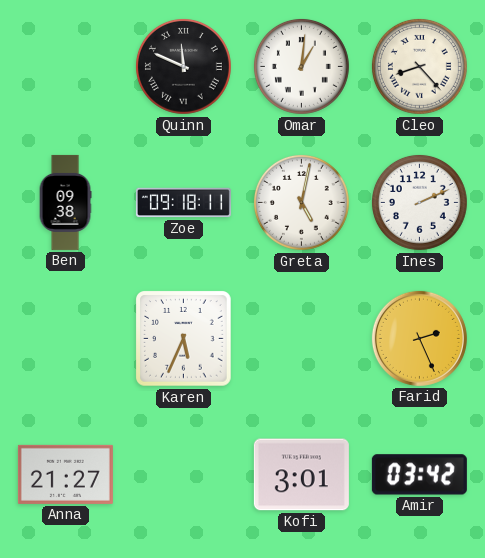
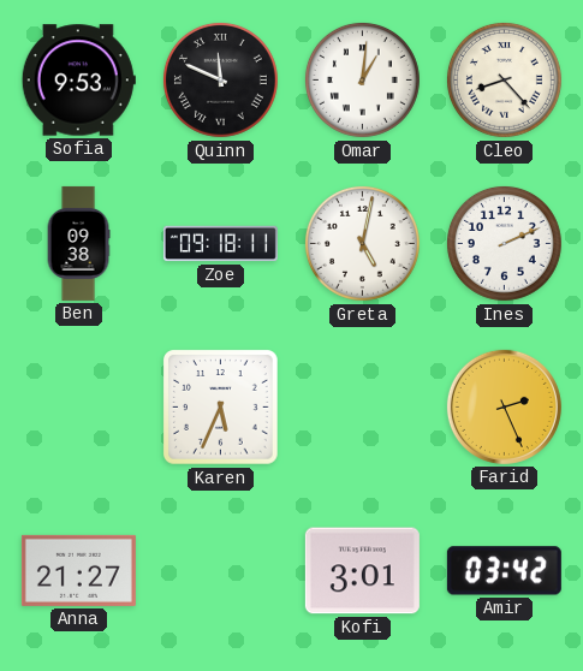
Sofia: none -> 9:53
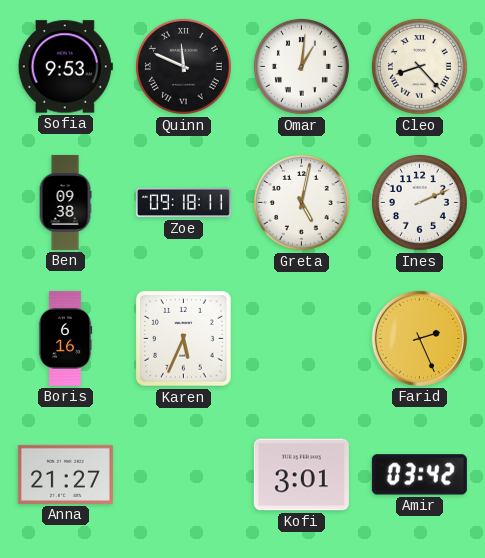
Boris: none -> 6:16
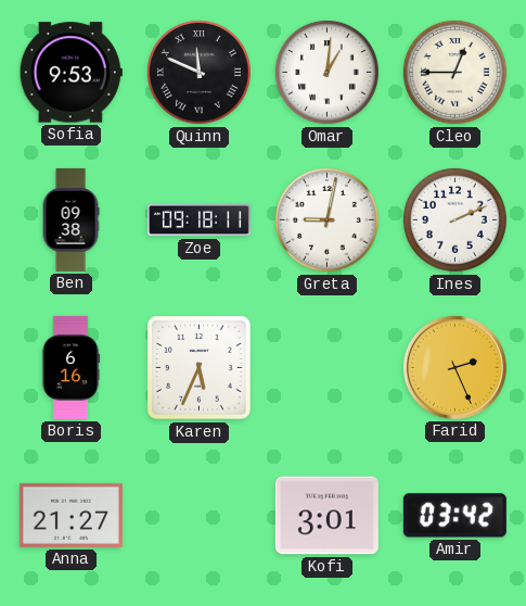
Cleo: 8:23 -> 12:45
Greta: 5:02 -> 9:02
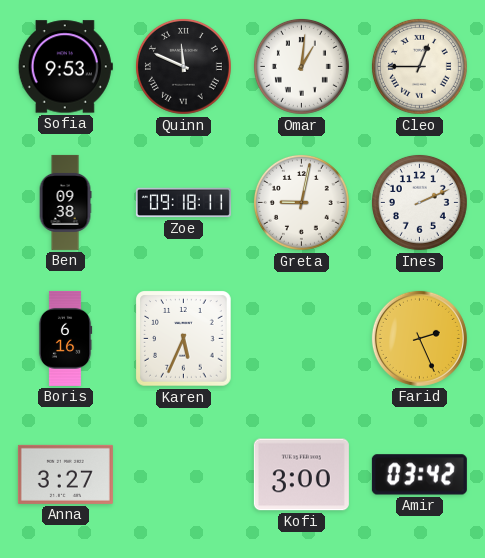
Anna: 21:27 -> 3:27
Kofi: 3:01 -> 3:00
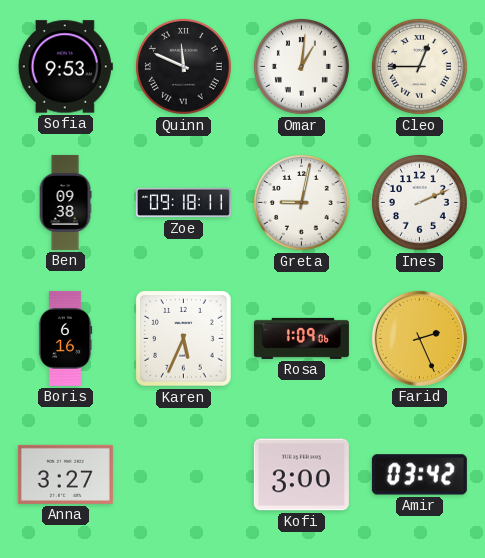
Rosa: none -> 1:09
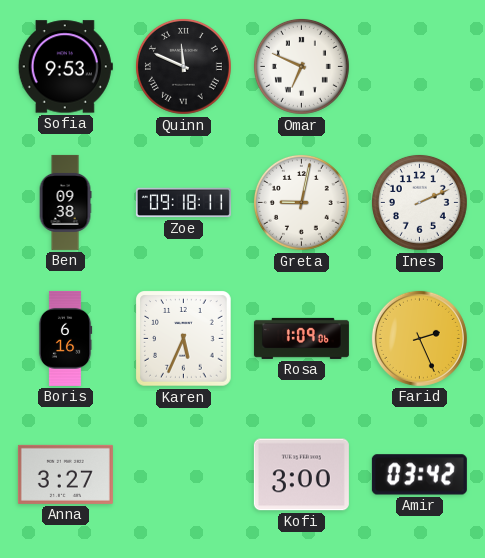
Omar: 1:01 -> 6:49
Cleo: 12:45 -> none
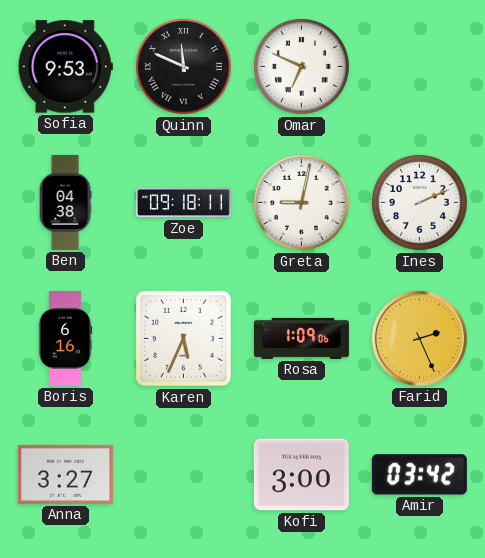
Ben: 09:38 -> 04:38
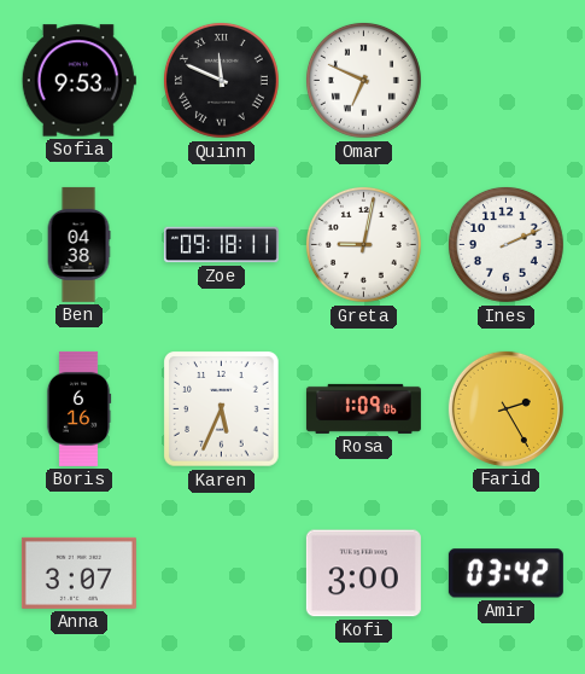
Farid: 2:26 -> 2:25
Anna: 3:27 -> 3:07
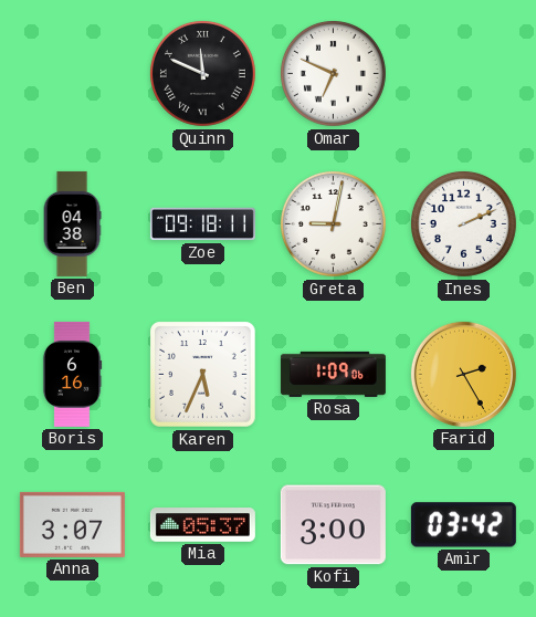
Sofia: 9:53 -> none
Mia: none -> 05:37
